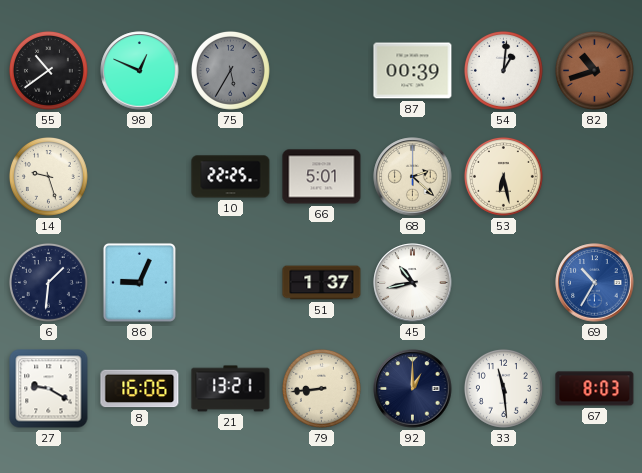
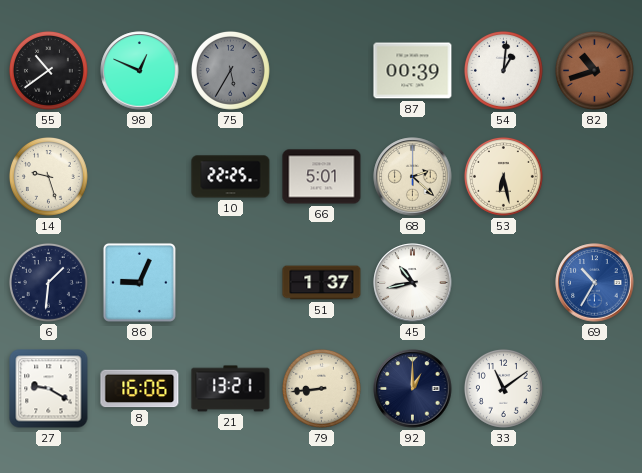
33: 11:29 -> 11:09
67: 8:03 -> none
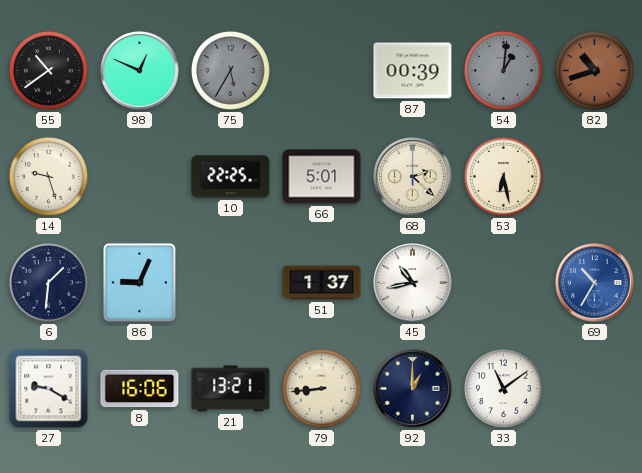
54 dial: white -> grey
